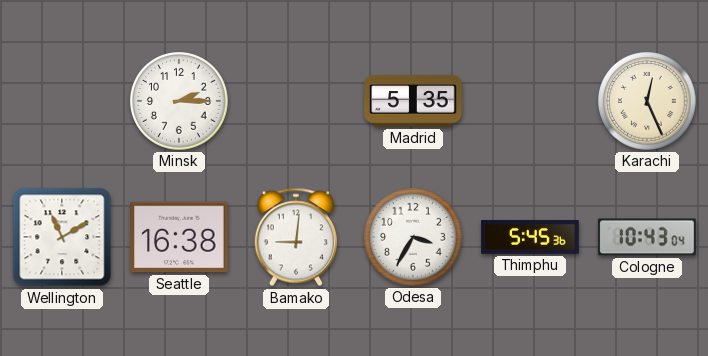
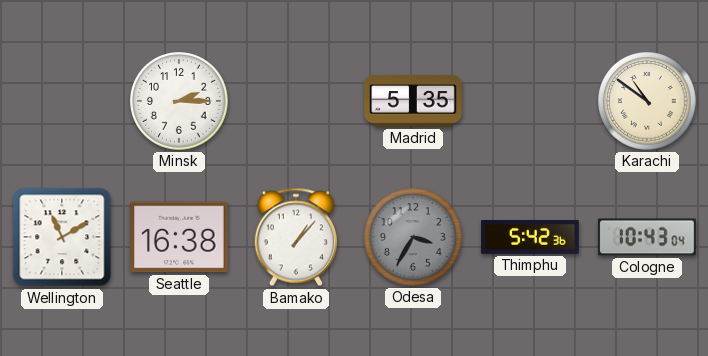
Karachi: 12:26 -> 10:51
Bamako: 9:01 -> 1:07
Odesa dial: white -> grey
Thimphu: 5:45 -> 5:42
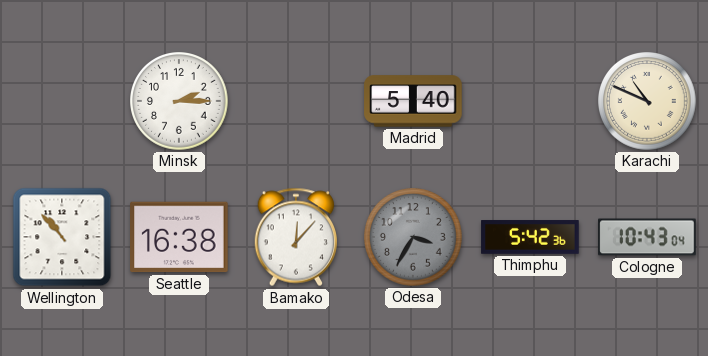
Madrid: 5:35 -> 5:40
Karachi: 10:51 -> 10:49
Wellington: 11:10 -> 10:53
Bamako: 1:07 -> 12:07
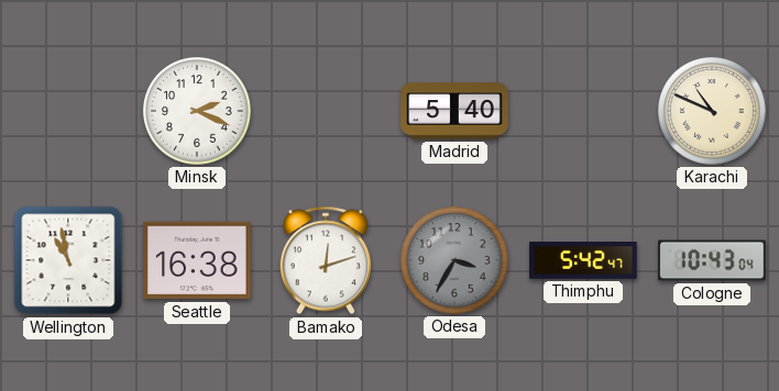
Minsk: 2:15 -> 2:19
Wellington: 10:53 -> 10:58
Bamako: 12:07 -> 12:12
Thimphu: 5:42:36 -> 5:42:47
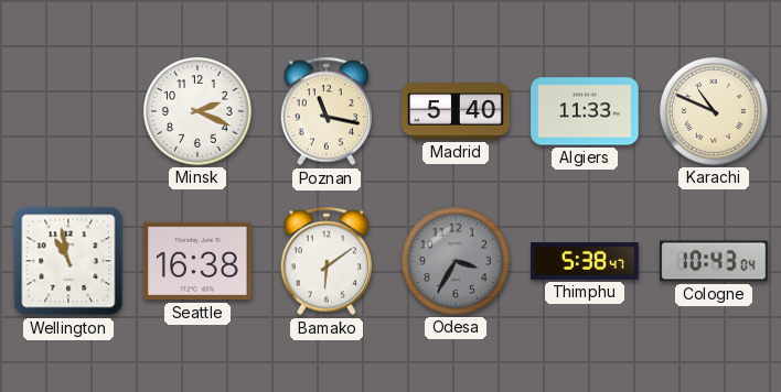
Poznan: none -> 11:17
Algiers: none -> 11:33
Bamako: 12:12 -> 6:09
Thimphu: 5:42 -> 5:38
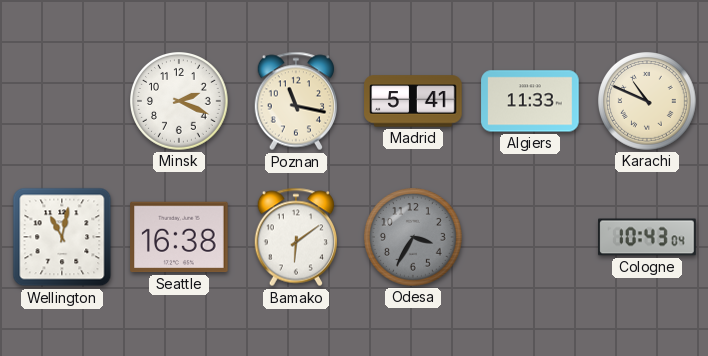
Madrid: 5:40 -> 5:41
Wellington: 10:58 -> 11:02
Thimphu: 5:38 -> none
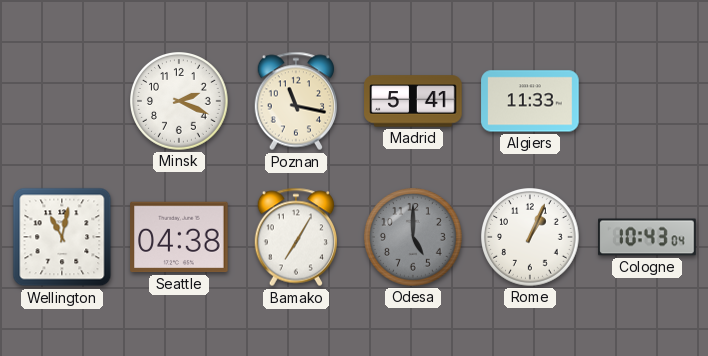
Karachi: 10:49 -> none
Seattle: 16:38 -> 04:38
Bamako: 6:09 -> 7:05
Odesa: 3:35 -> 5:00
Rome: none -> 1:04
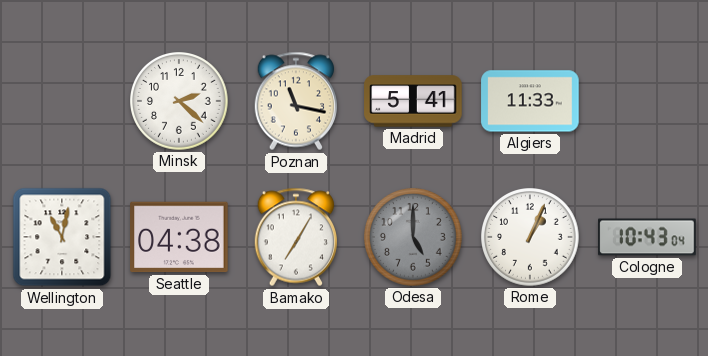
Minsk: 2:19 -> 2:22
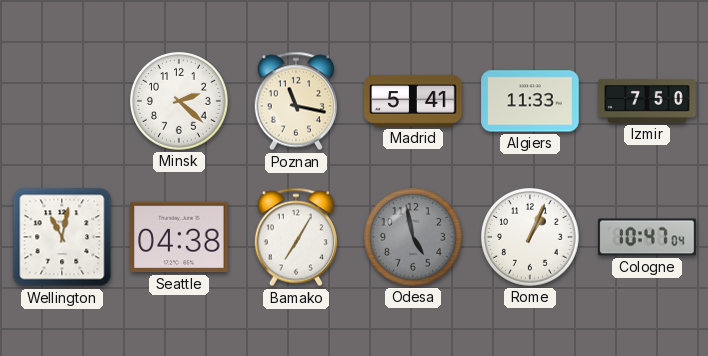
Izmir: none -> 7:50
Odesa: 5:00 -> 4:58
Cologne: 10:43 -> 10:47
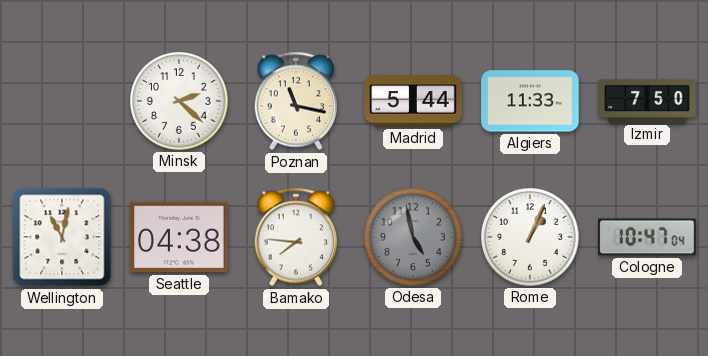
Madrid: 5:41 -> 5:44
Bamako: 7:05 -> 7:46
